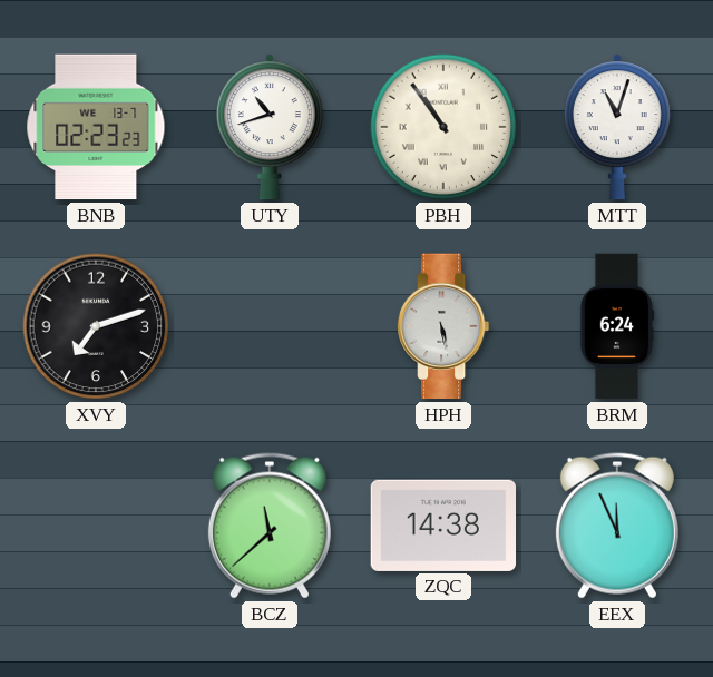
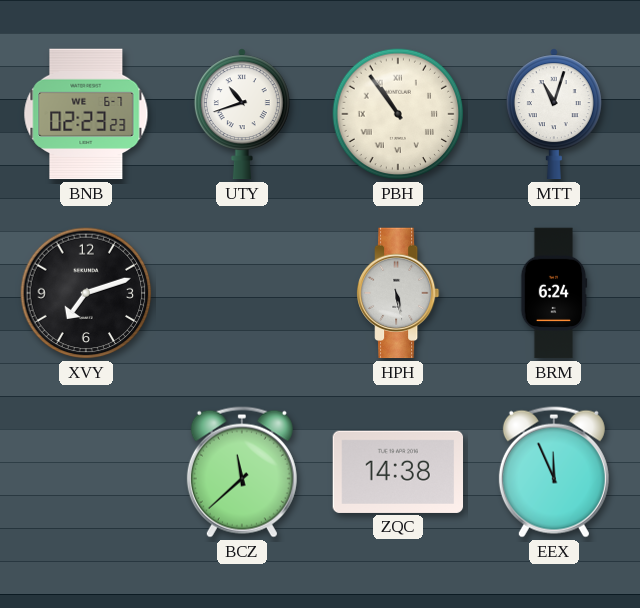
BNB date: WE 13-7 -> WE 6-7
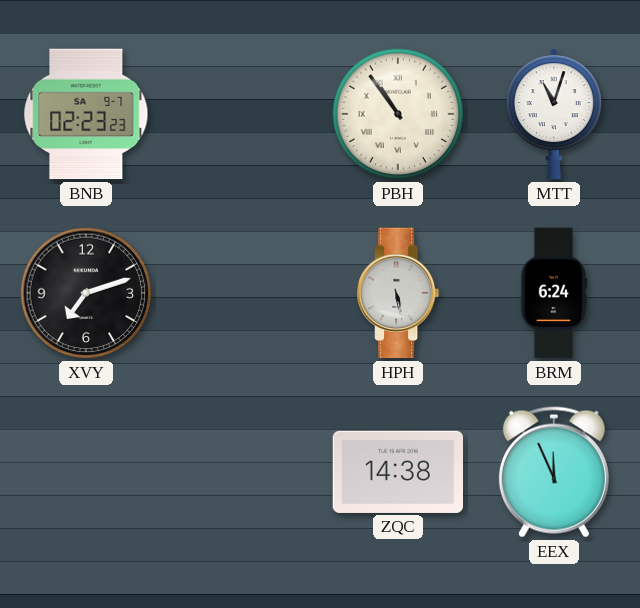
BNB date: WE 6-7 -> SA 9-7
UTY: 10:42 -> none
BCZ: 11:38 -> none
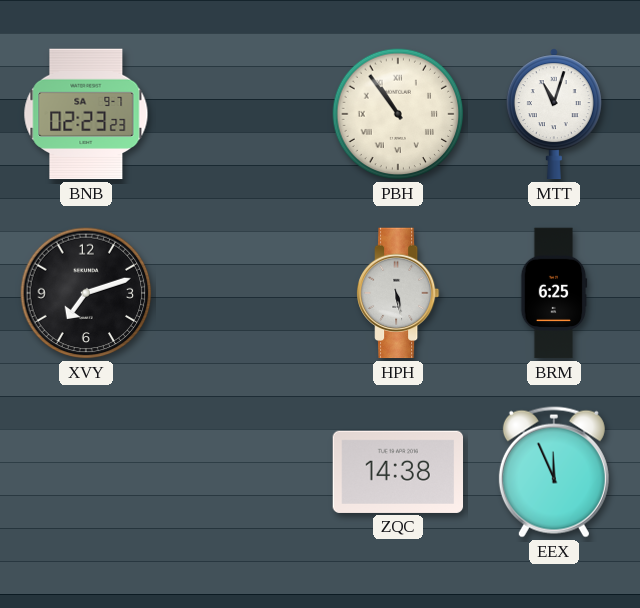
BRM: 6:24 -> 6:25
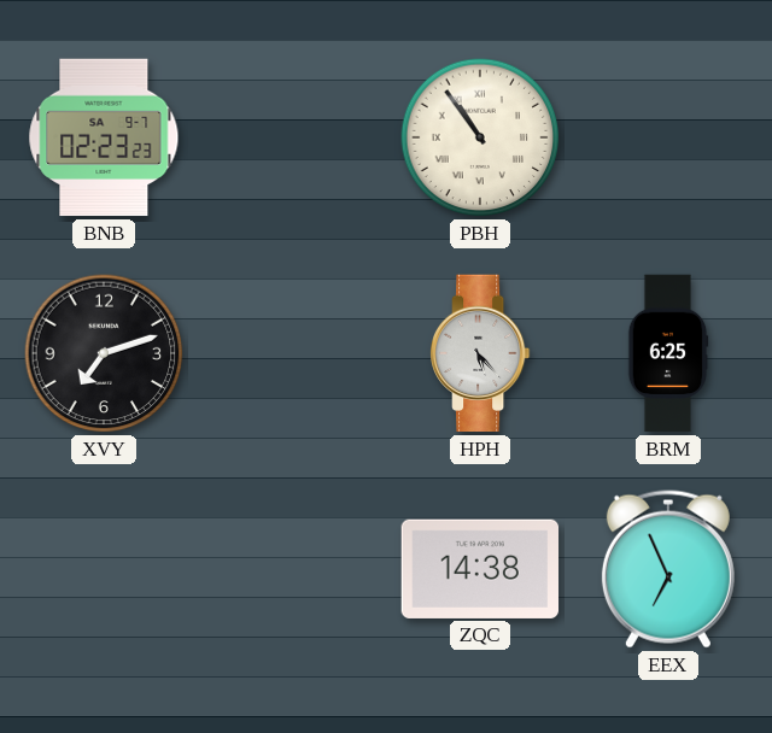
MTT: 11:03 -> none
HPH: 5:28 -> 5:23
EEX: 11:56 -> 6:56
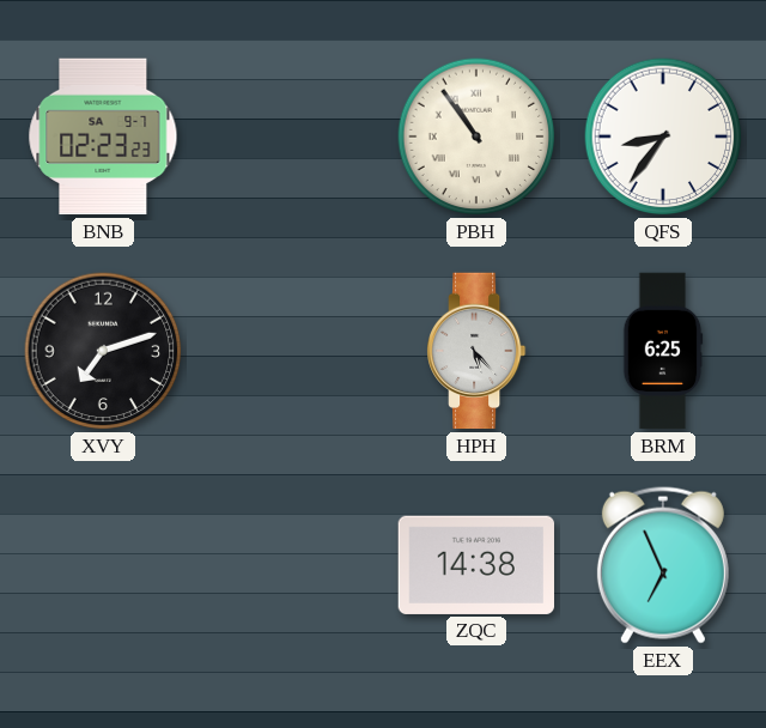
QFS: none -> 8:36
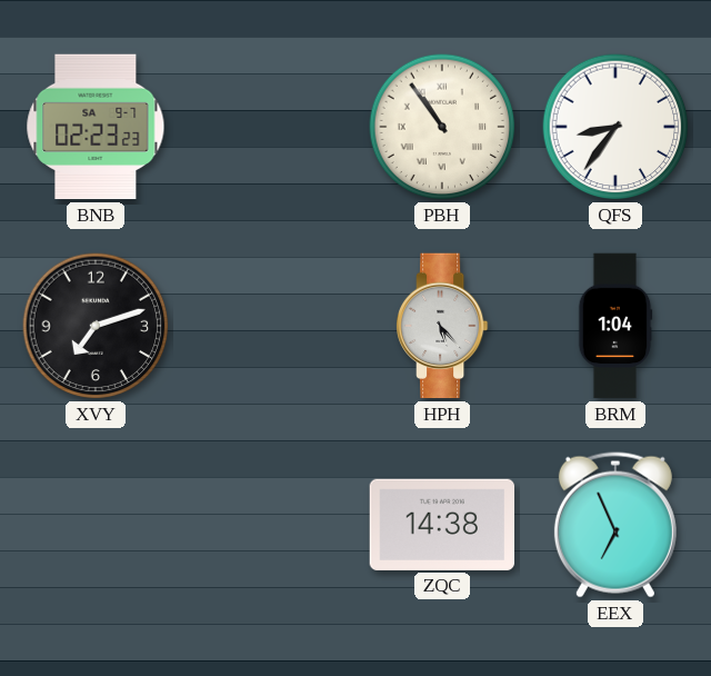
BRM: 6:25 -> 1:04
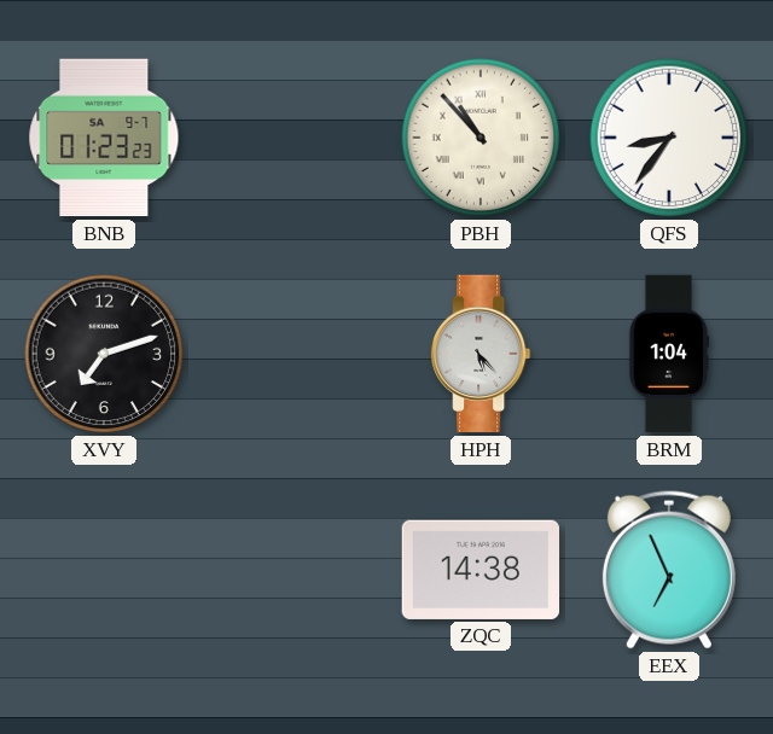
BNB: 02:23 -> 01:23
PBH: 10:54 -> 10:53
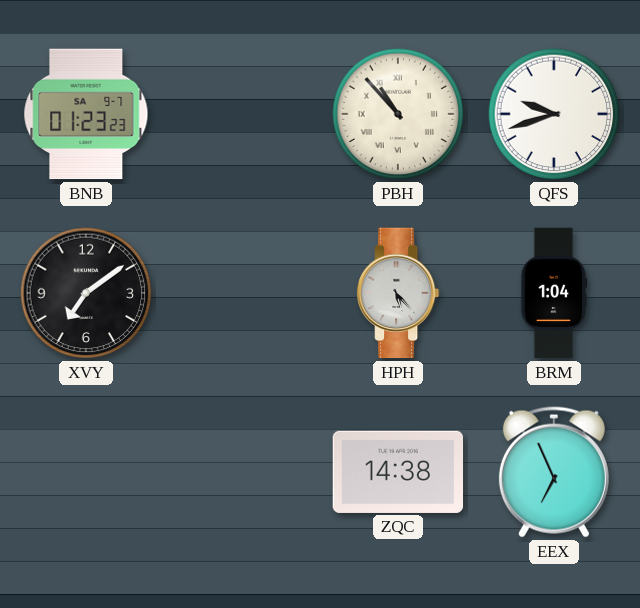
QFS: 8:36 -> 9:42
XVY: 7:12 -> 7:09
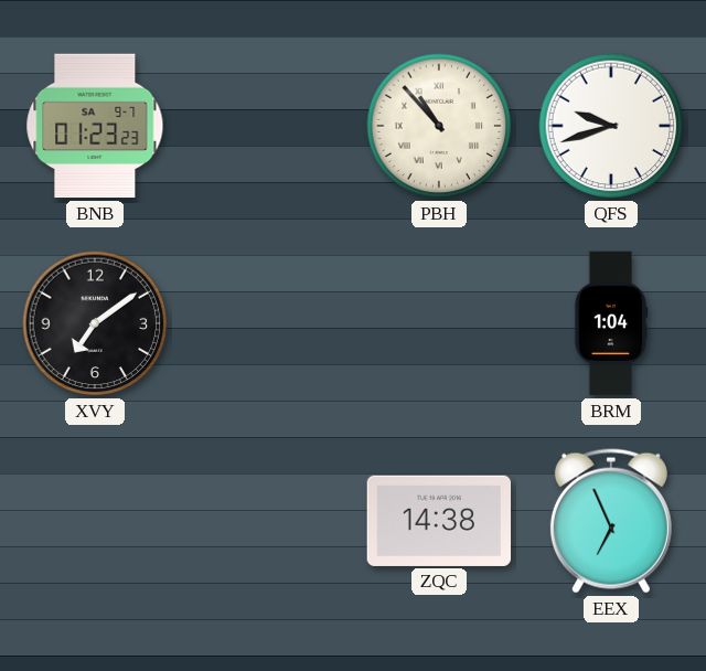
HPH: 5:23 -> none
